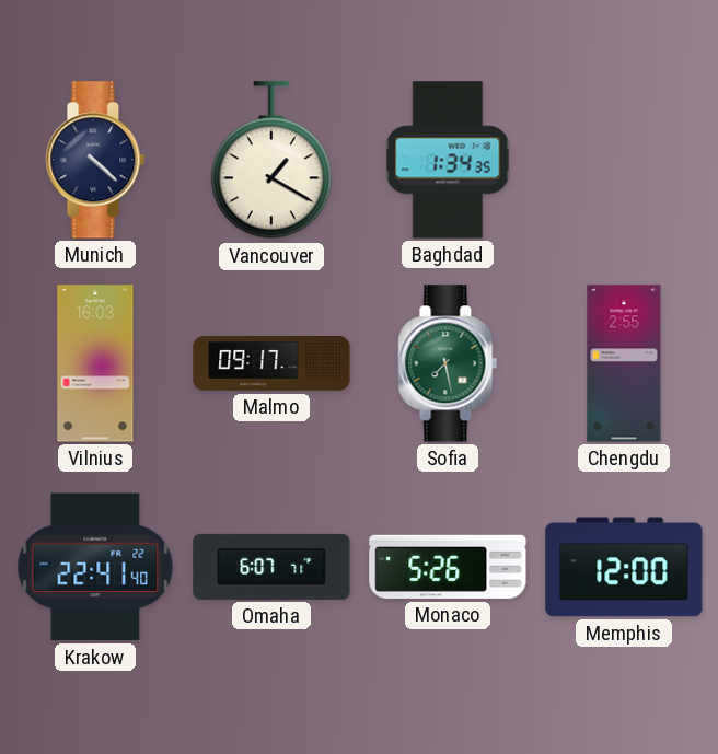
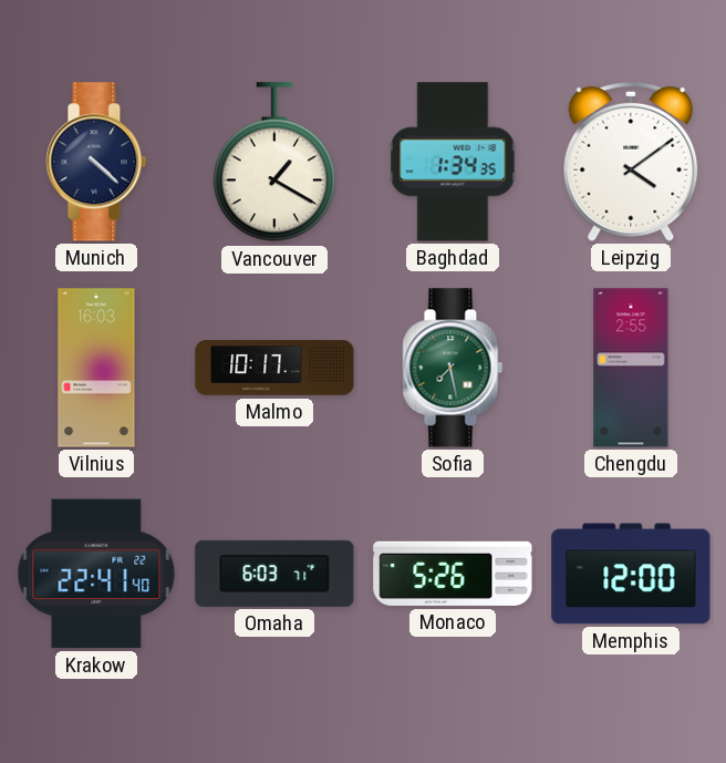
Leipzig: none -> 4:09
Malmo: 09:17 -> 10:17
Omaha: 6:07 -> 6:03
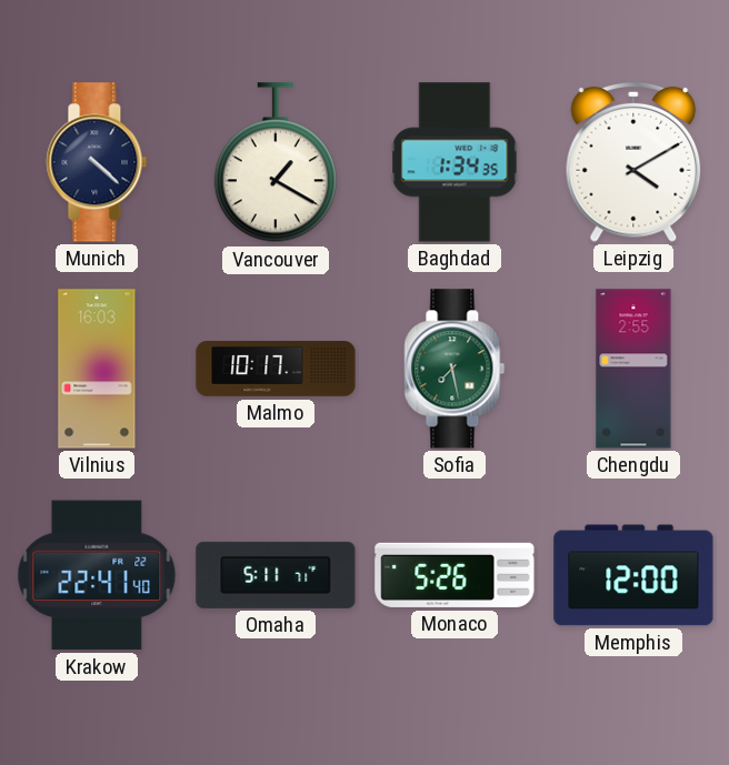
Leipzig: 4:09 -> 4:10
Omaha: 6:03 -> 5:11
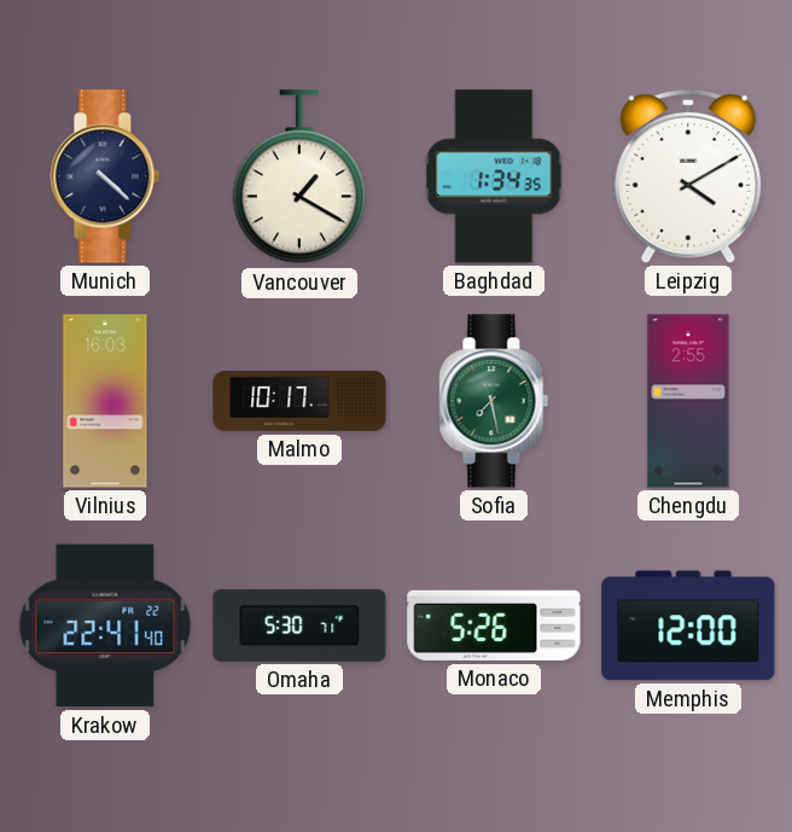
Omaha: 5:11 -> 5:30
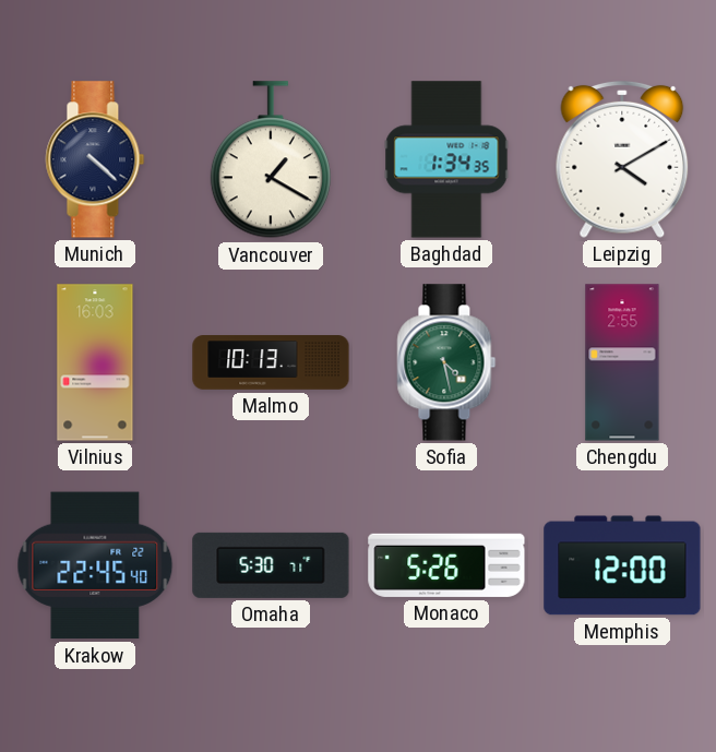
Malmo: 10:17 -> 10:13
Sofia: 7:28 -> 4:28
Krakow: 22:41 -> 22:45
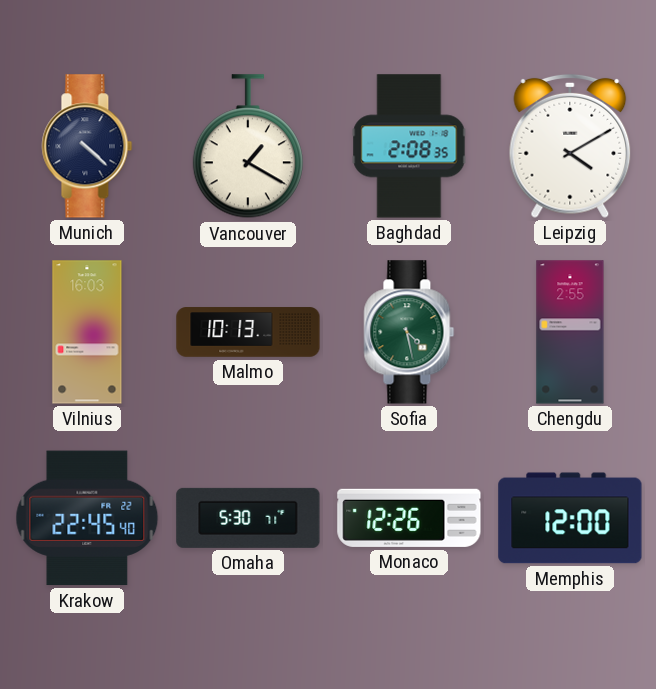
Baghdad: 1:34 -> 2:08
Monaco: 5:26 -> 12:26
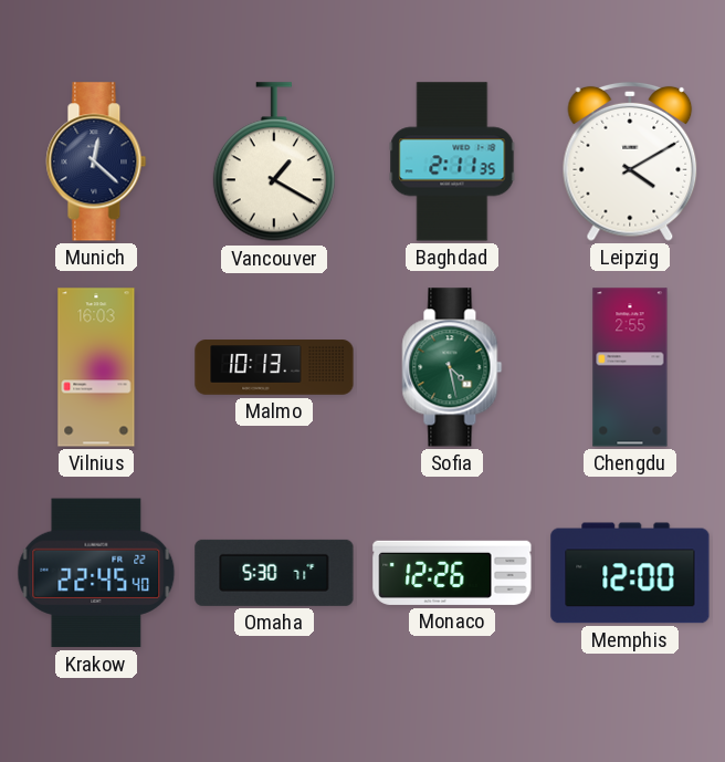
Munich: 4:22 -> 12:22
Baghdad: 2:08 -> 2:11
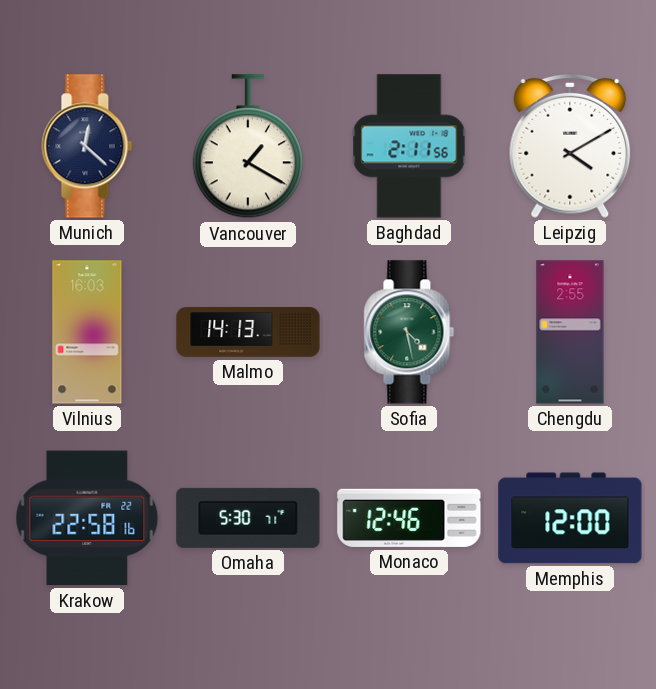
Baghdad: 2:11:35 -> 2:11:56
Malmo: 10:13 -> 14:13
Krakow: 22:45 -> 22:58
Monaco: 12:26 -> 12:46
